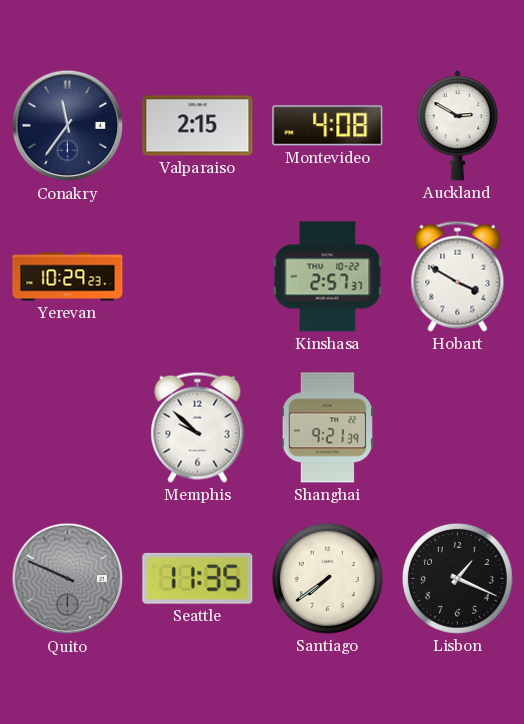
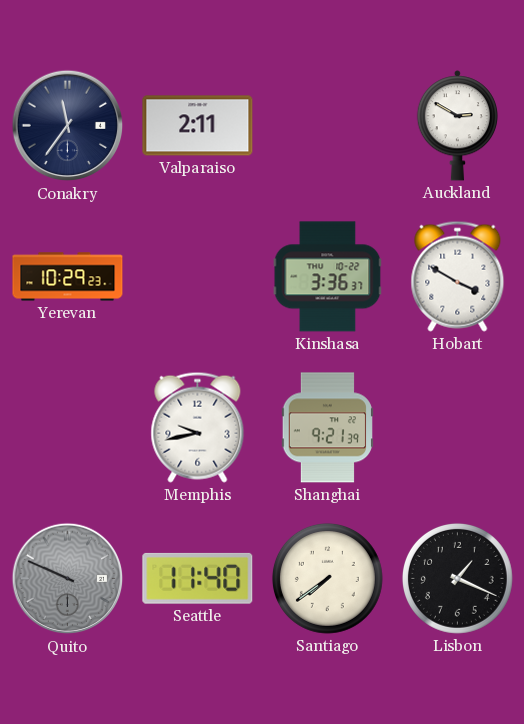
Valparaiso: 2:15 -> 2:11
Montevideo: 4:08 -> none
Kinshasa: 2:57 -> 3:36
Memphis: 9:52 -> 9:43
Seattle: 11:35 -> 11:40
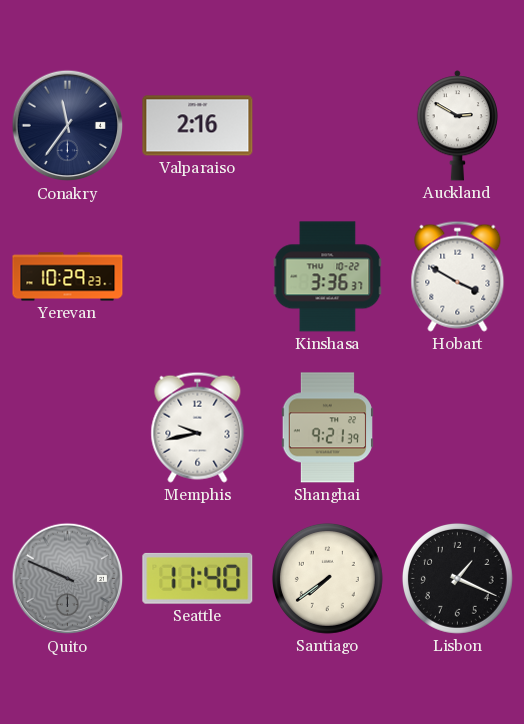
Valparaiso: 2:11 -> 2:16
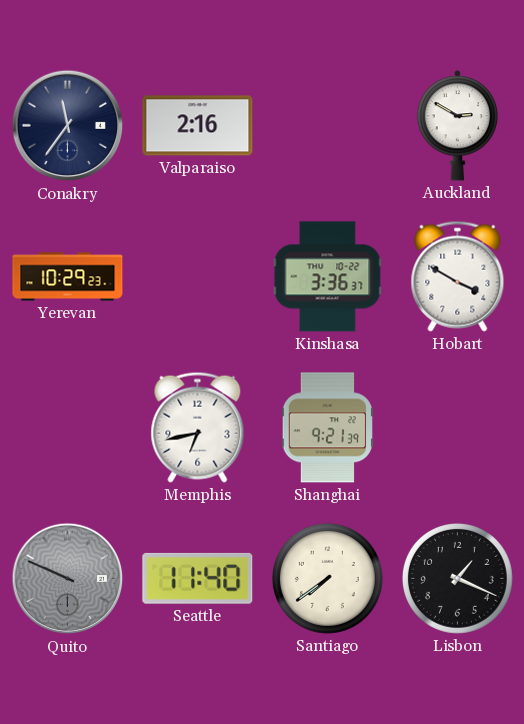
Memphis: 9:43 -> 6:43
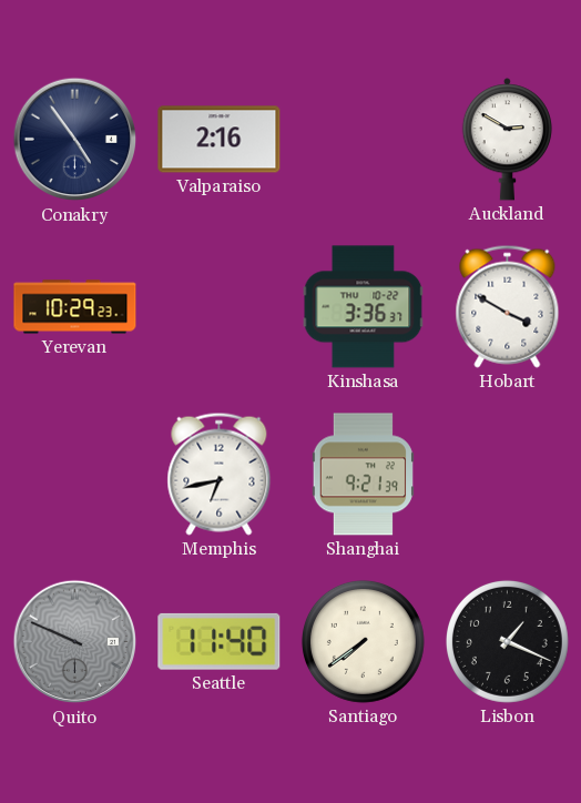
Conakry: 11:36 -> 4:54
